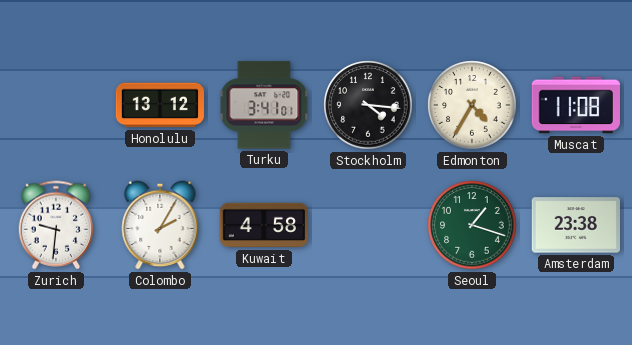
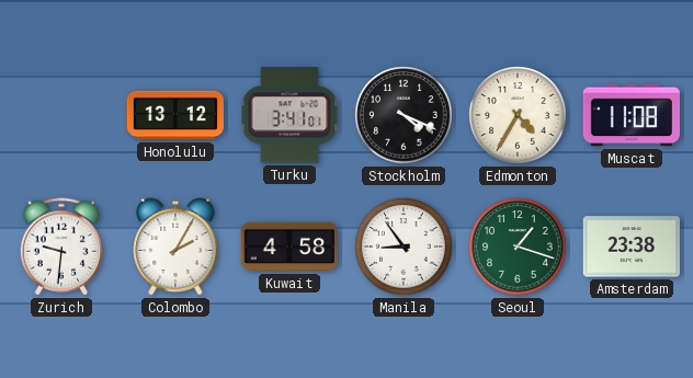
Stockholm: 4:16 -> 4:19
Manila: none -> 8:54
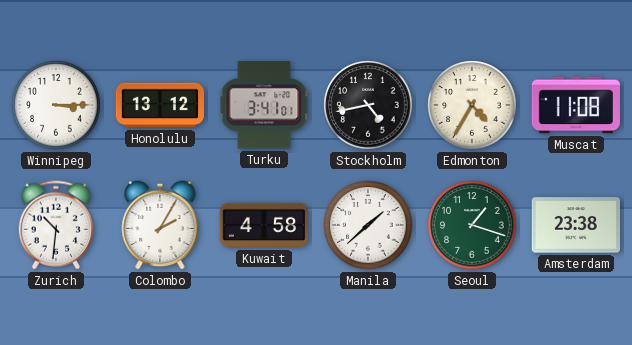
Winnipeg: none -> 3:15
Stockholm: 4:19 -> 4:43
Zurich: 9:31 -> 10:31
Manila: 8:54 -> 1:38
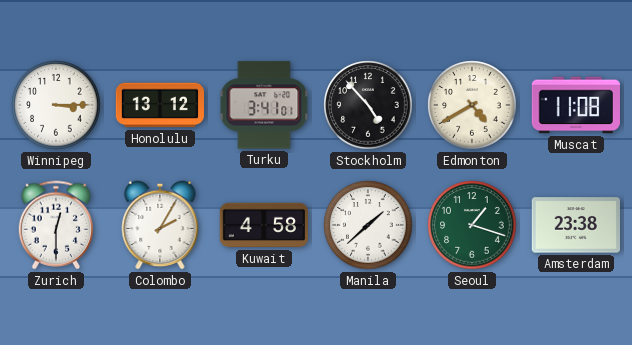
Stockholm: 4:43 -> 4:53
Edmonton: 4:35 -> 4:40
Zurich: 10:31 -> 12:30
